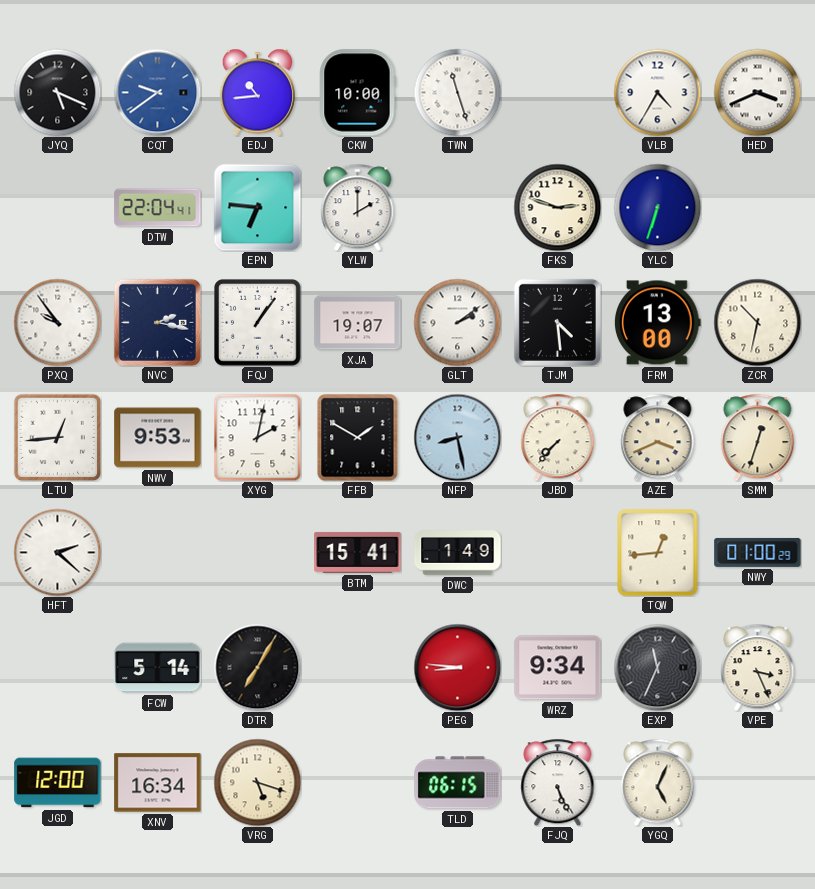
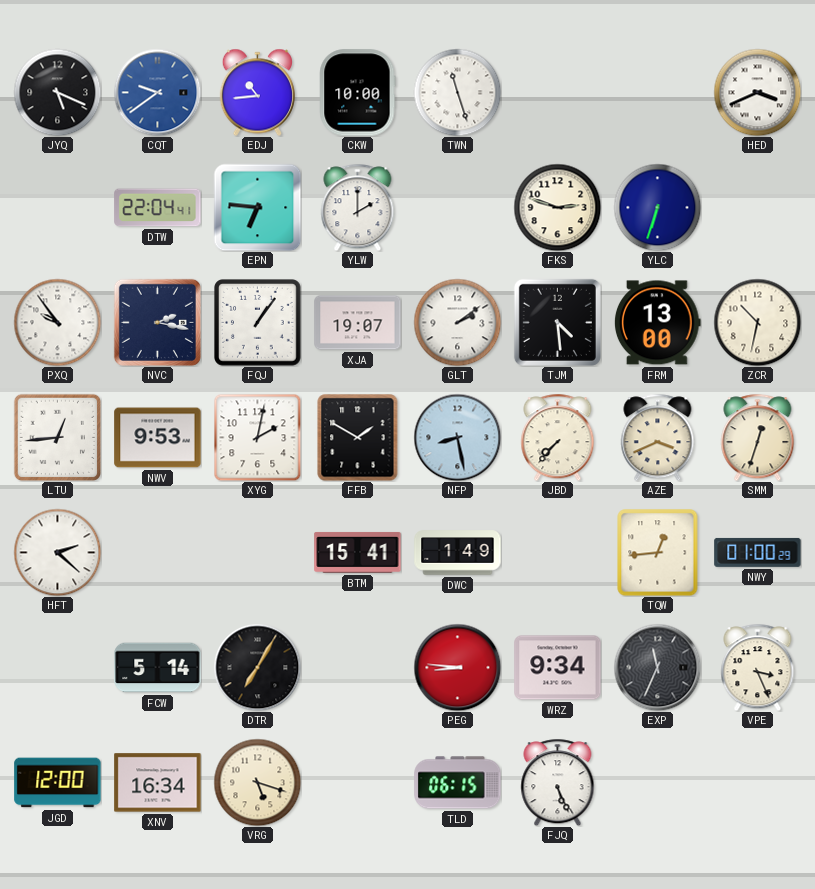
VLB: 4:35 -> none
YGQ: 5:04 -> none
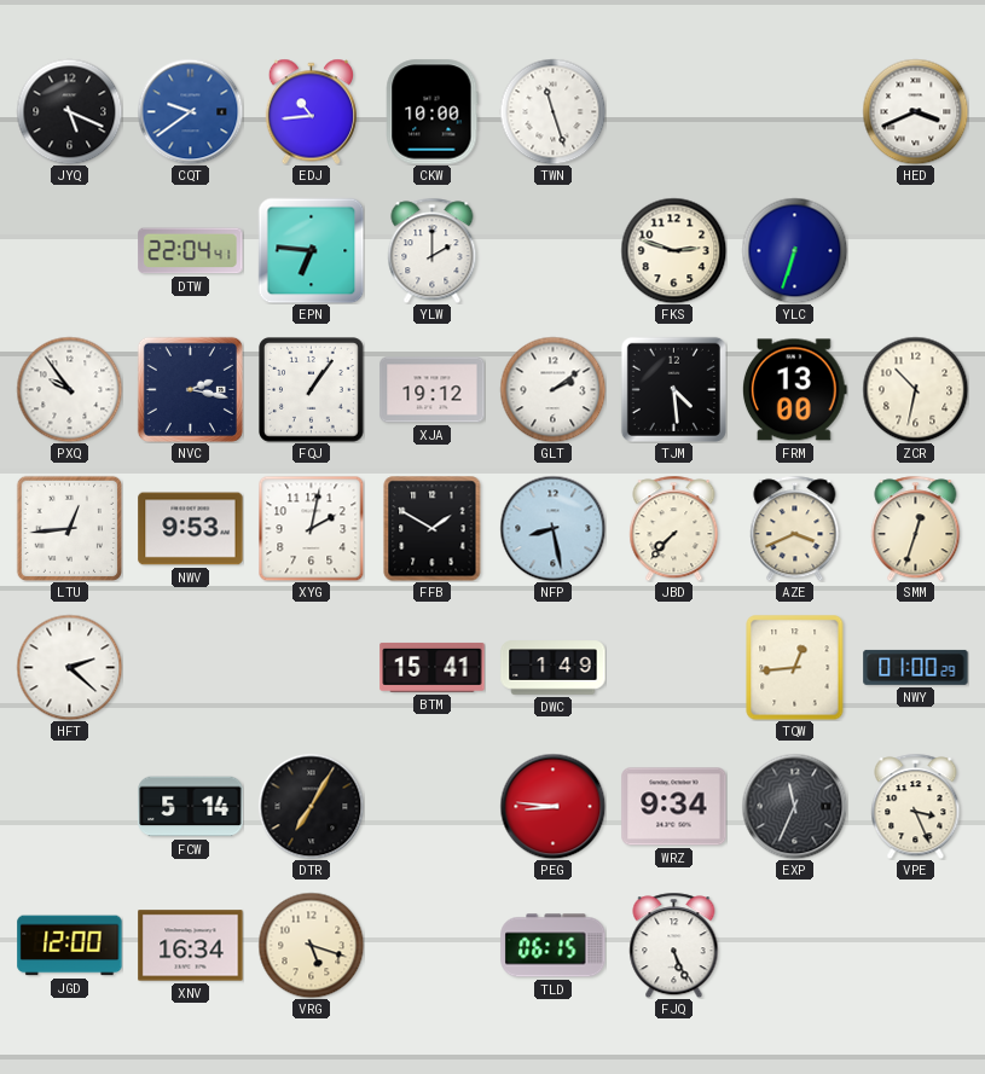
XJA: 19:07 -> 19:12
